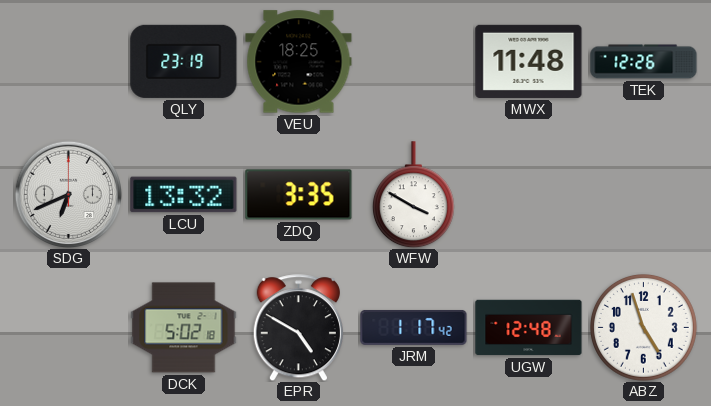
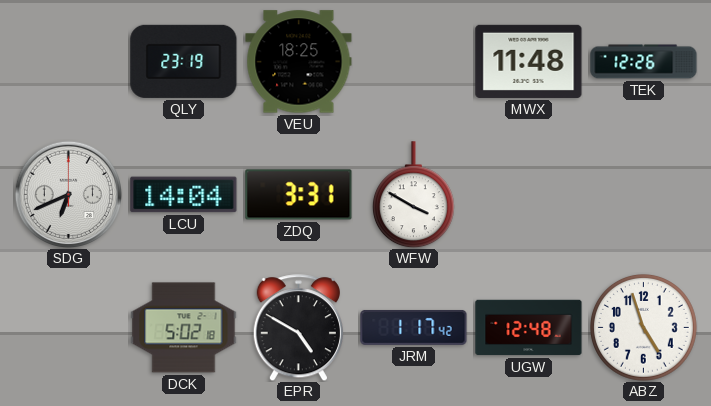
LCU: 13:32 -> 14:04
ZDQ: 3:35 -> 3:31
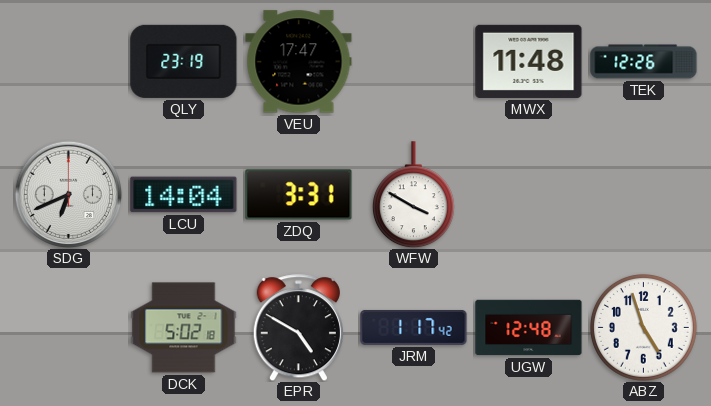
VEU: 18:25 -> 17:47
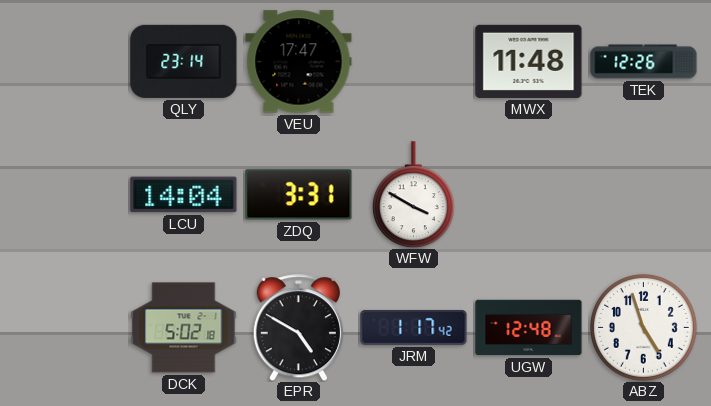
QLY: 23:19 -> 23:14
SDG: 6:41 -> none
